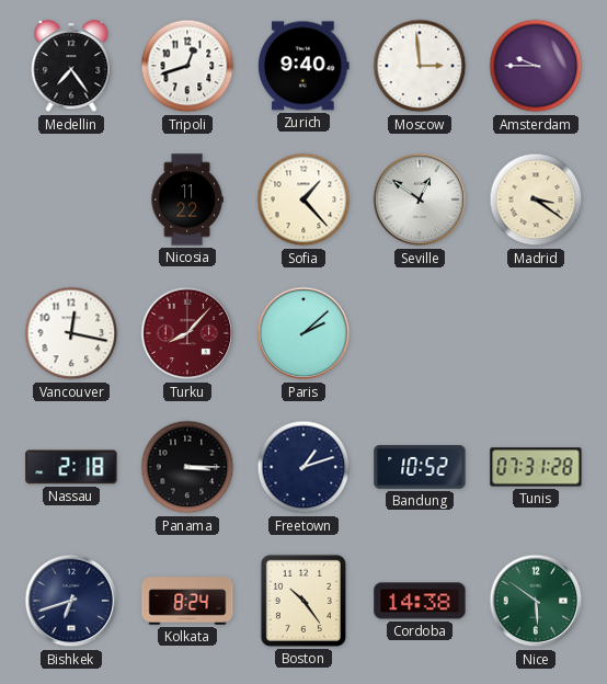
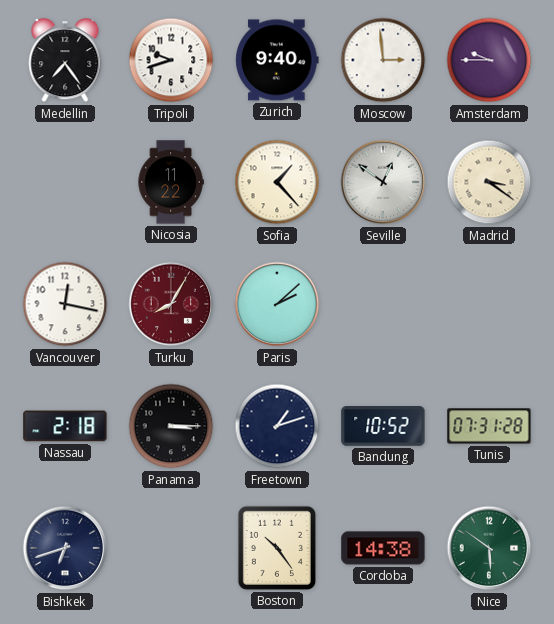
Tripoli: 12:42 -> 9:42
Turku: 8:07 -> 8:05
Kolkata: 8:24 -> none
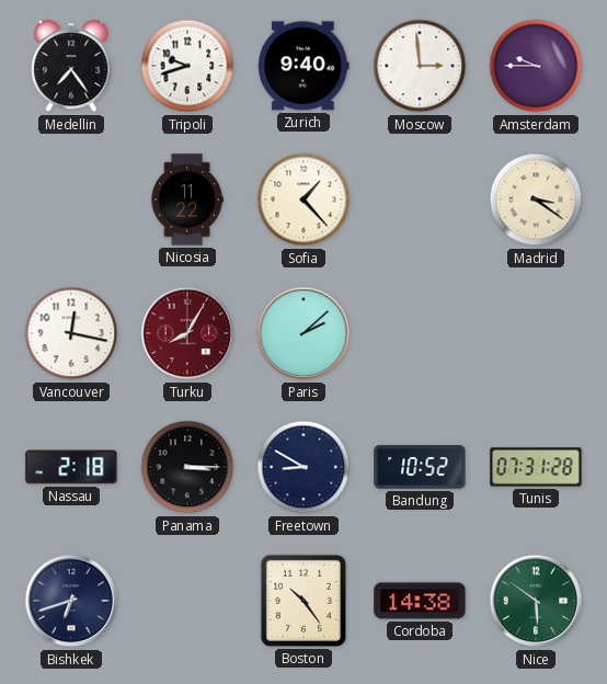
Seville: 12:51 -> none
Freetown: 1:12 -> 8:50
